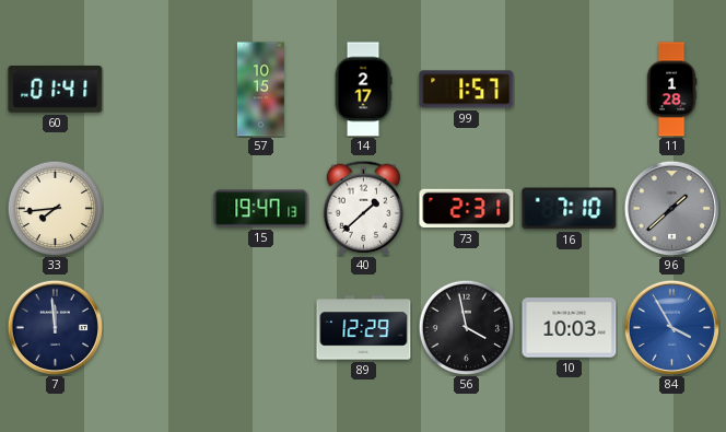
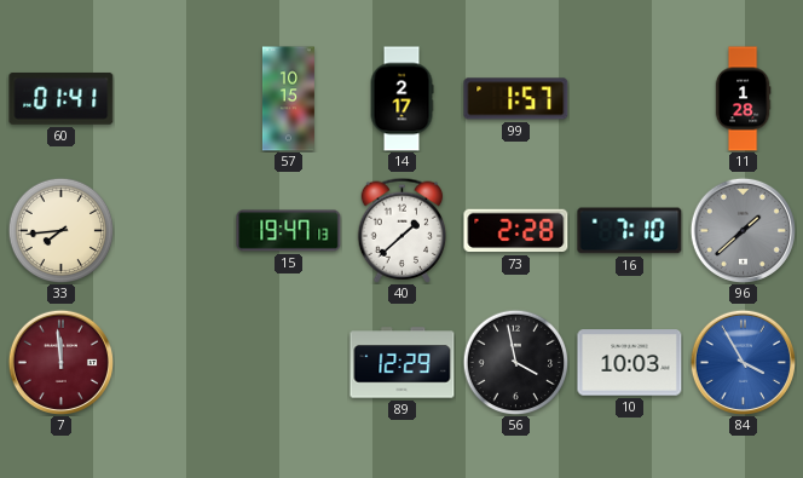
73: 2:31 -> 2:28
7 dial: navy -> burgundy
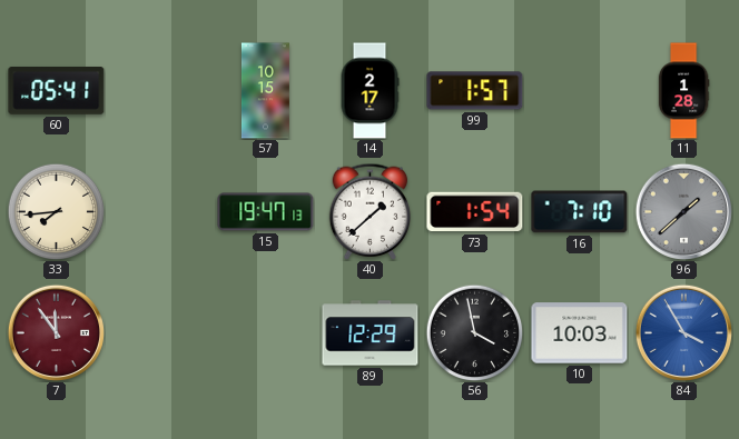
60: 01:41 -> 05:41
73: 2:28 -> 1:54
7: 11:59 -> 11:54
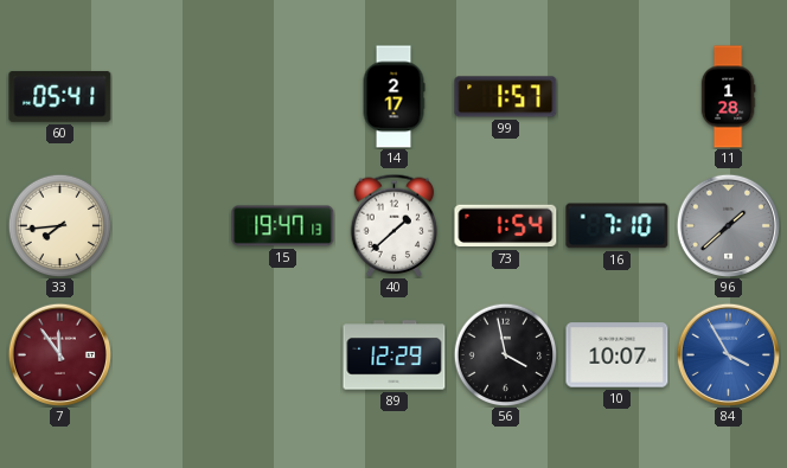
57: 10:15 -> none
10: 10:03 -> 10:07
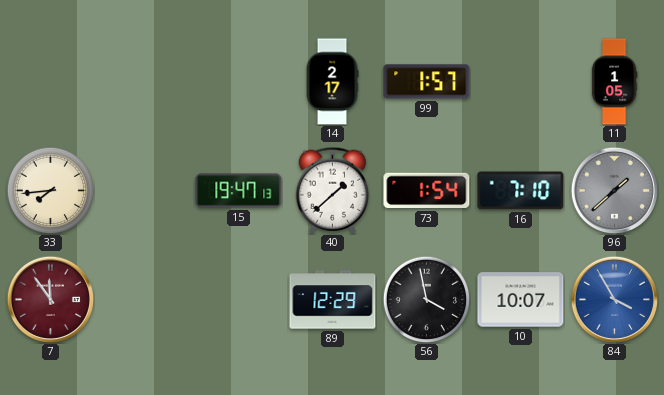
60: 05:41 -> none
11: 1:28 -> 1:05
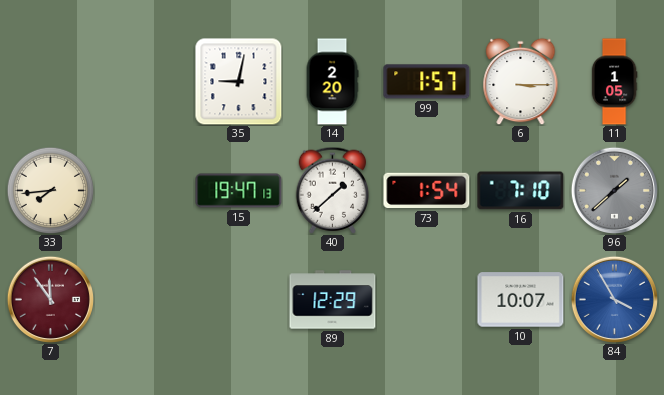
35: none -> 9:02
14: 2:17 -> 2:20
6: none -> 3:15
56: 3:58 -> none
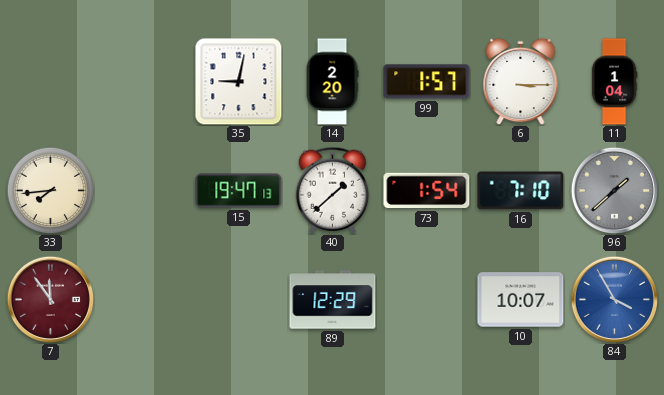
11: 1:05 -> 1:04
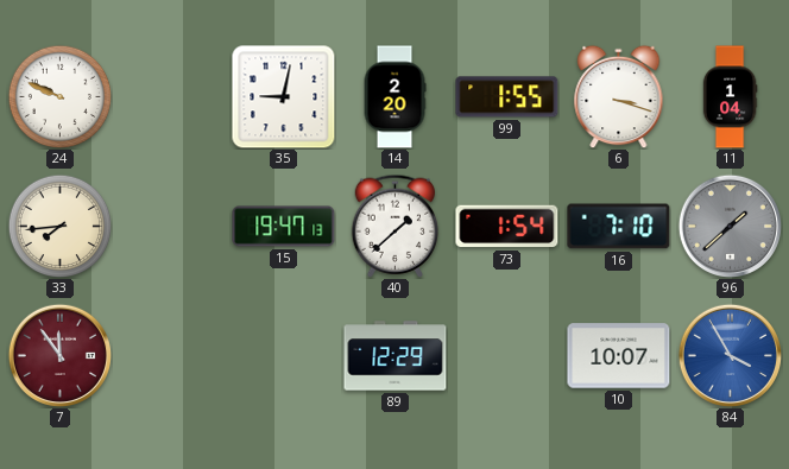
24: none -> 9:49
99: 1:57 -> 1:55
6: 3:15 -> 3:18
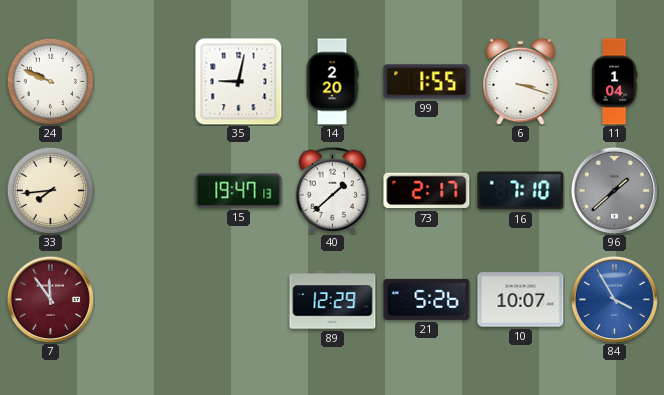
73: 1:54 -> 2:17
21: none -> 5:26
